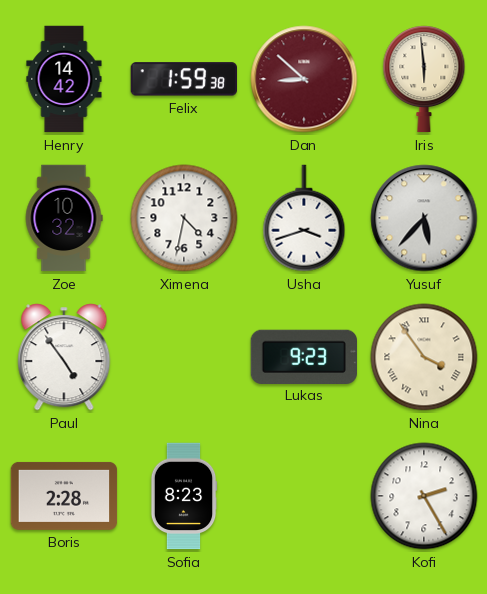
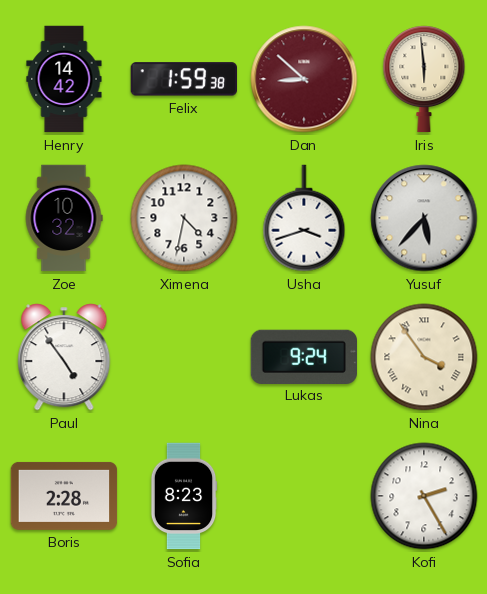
Lukas: 9:23 -> 9:24
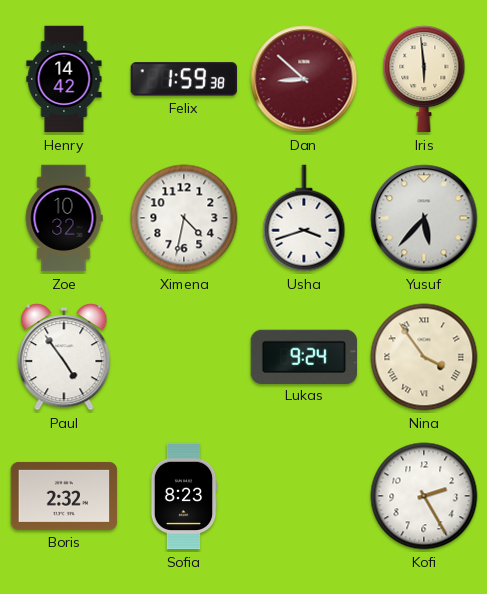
Boris: 2:28 -> 2:32
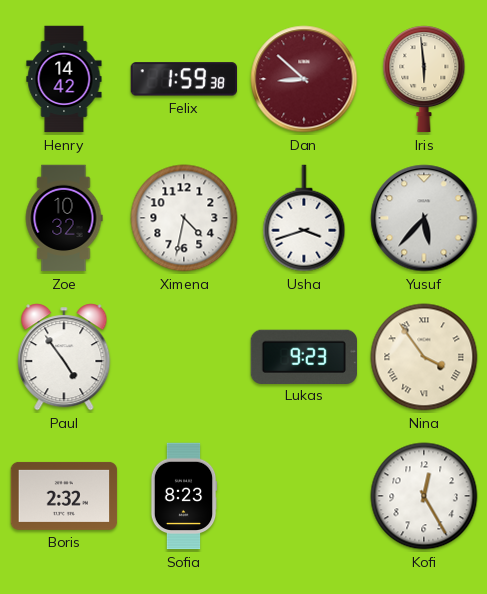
Lukas: 9:24 -> 9:23
Kofi: 2:25 -> 12:25
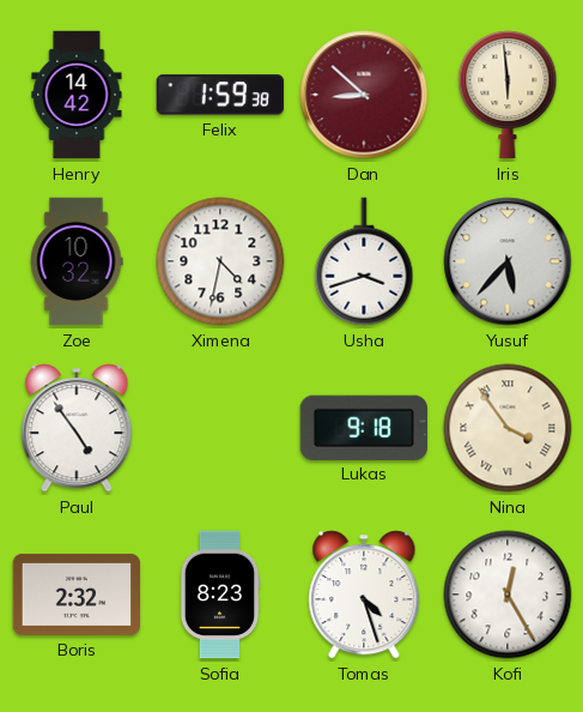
Lukas: 9:23 -> 9:18
Tomas: none -> 4:27
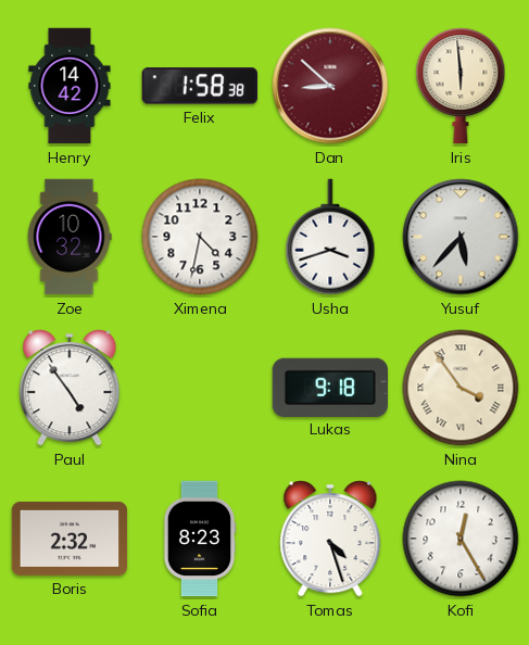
Felix: 1:59 -> 1:58
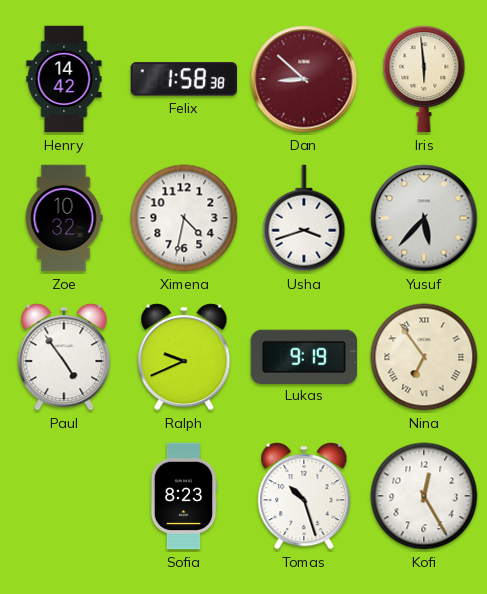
Ralph: none -> 9:41
Lukas: 9:18 -> 9:19
Nina: 3:54 -> 6:54
Boris: 2:32 -> none
Tomas: 4:27 -> 10:27
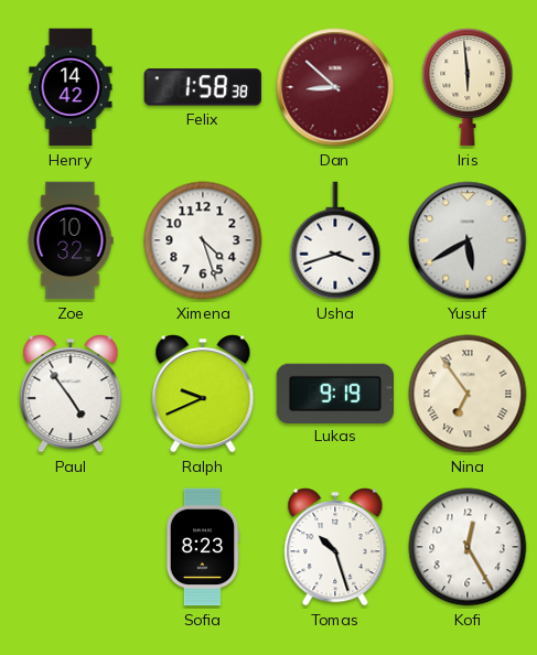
Ximena: 4:32 -> 4:27
Yusuf: 5:37 -> 5:40
